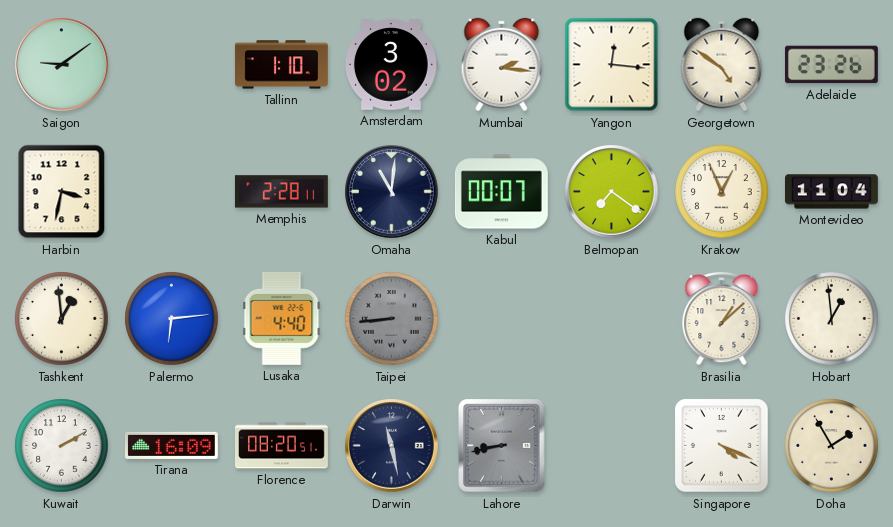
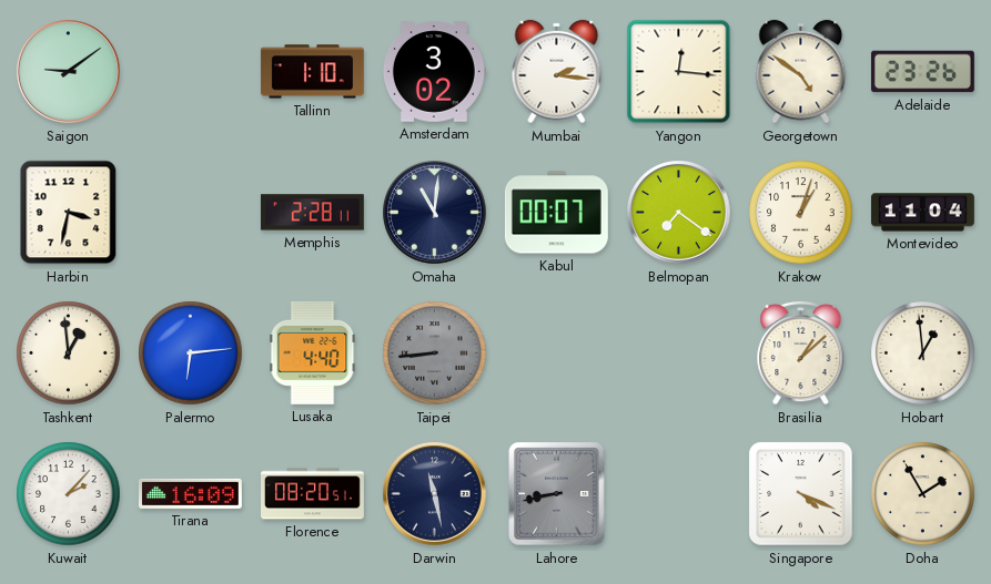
Krakow: 12:56 -> 1:03
Kuwait: 2:10 -> 2:07
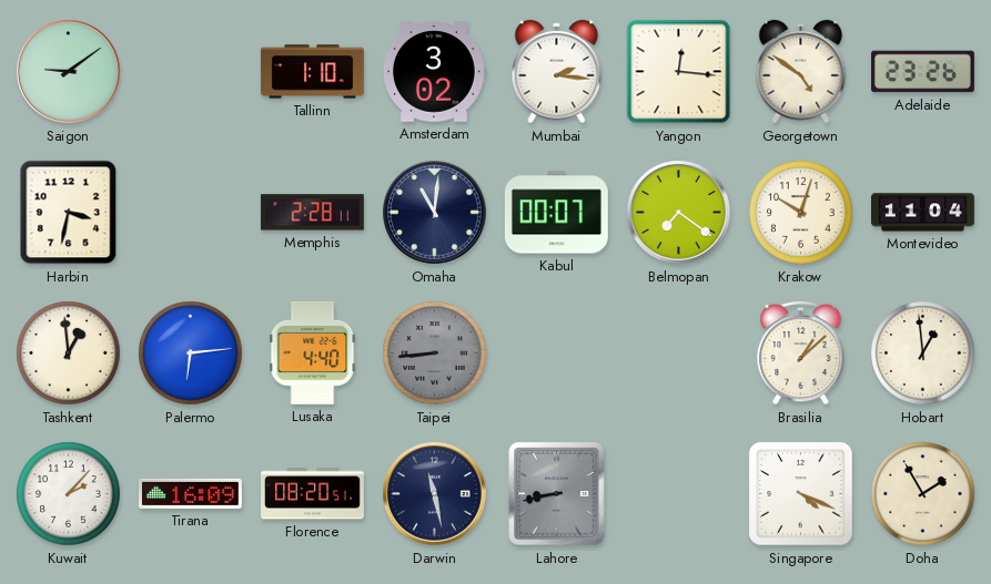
Krakow: 1:03 -> 10:03
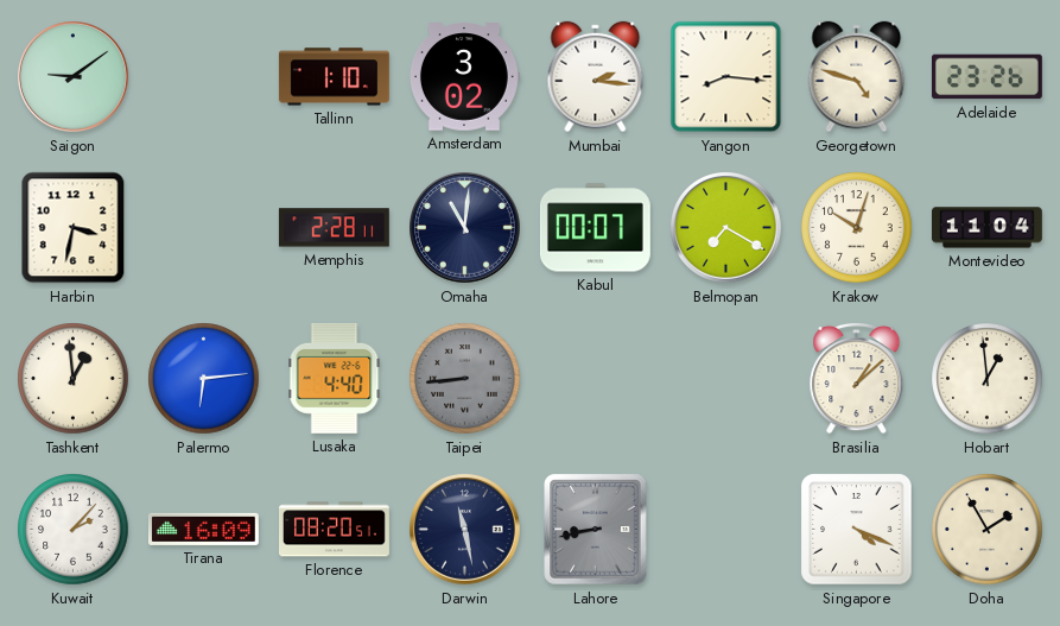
Yangon: 12:16 -> 8:16
Georgetown: 4:51 -> 4:48
Belmopan: 7:21 -> 7:20
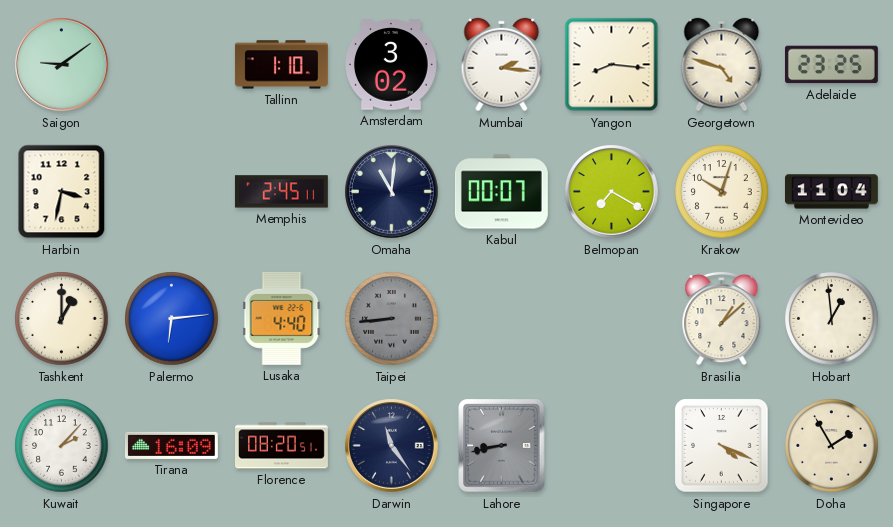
Adelaide: 23:26 -> 23:25
Memphis: 2:28 -> 2:45
Tashkent: 12:59 -> 1:00
Darwin: 11:28 -> 11:24
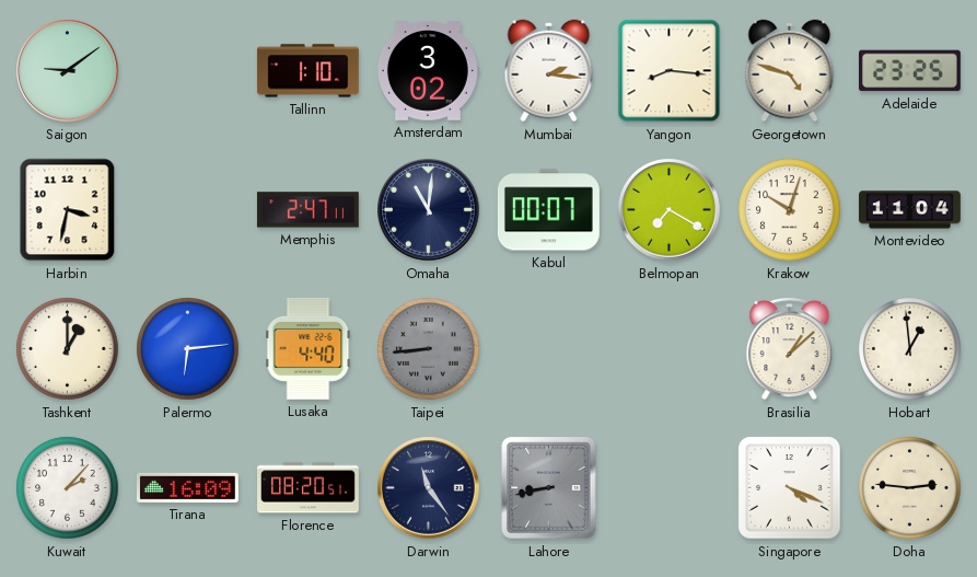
Memphis: 2:45 -> 2:47
Doha: 1:55 -> 2:46
